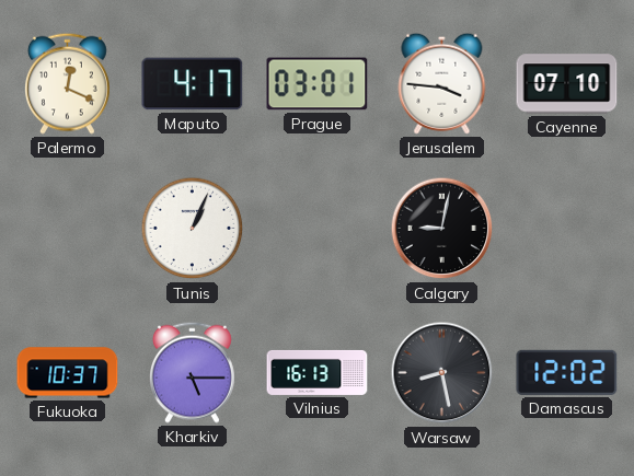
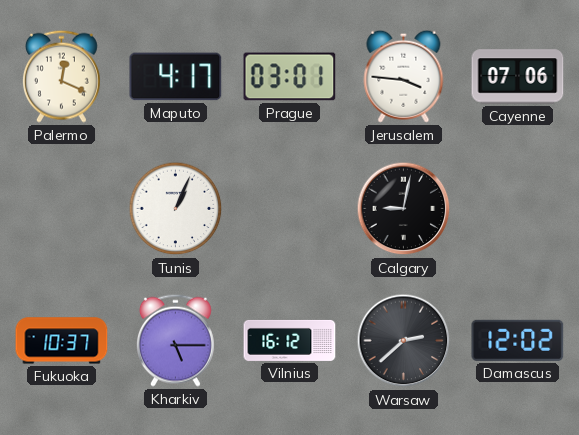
Cayenne: 07:10 -> 07:06
Vilnius: 16:13 -> 16:12
Warsaw: 8:28 -> 2:38
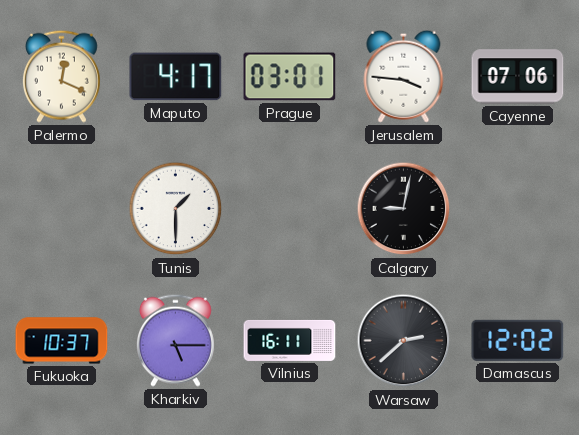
Tunis: 1:04 -> 1:30
Vilnius: 16:12 -> 16:11
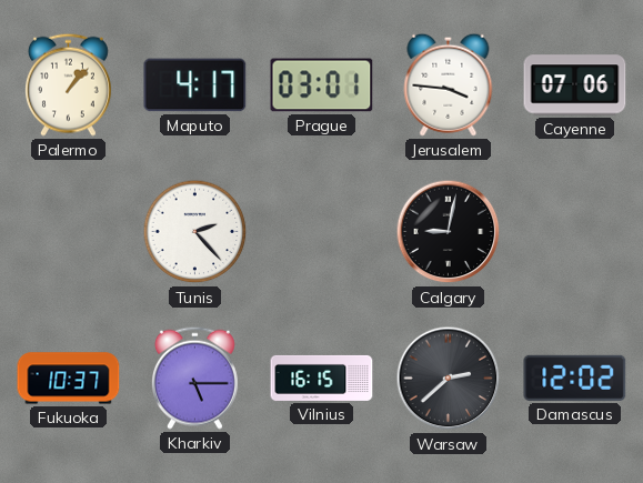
Palermo: 12:19 -> 1:07
Tunis: 1:30 -> 2:23
Vilnius: 16:11 -> 16:15
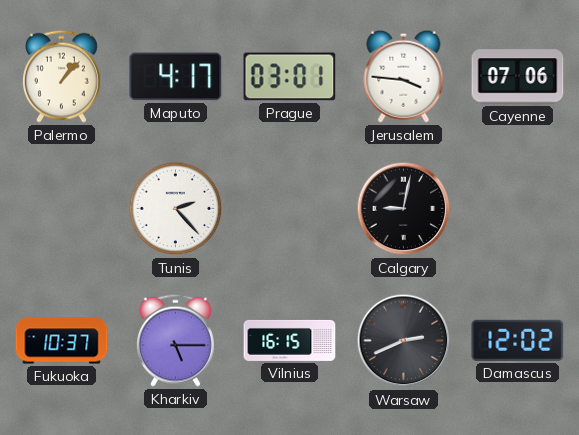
Warsaw: 2:38 -> 2:41
